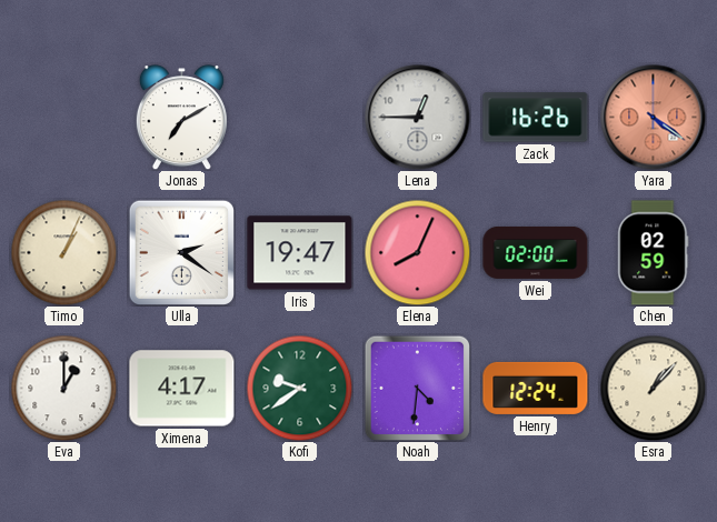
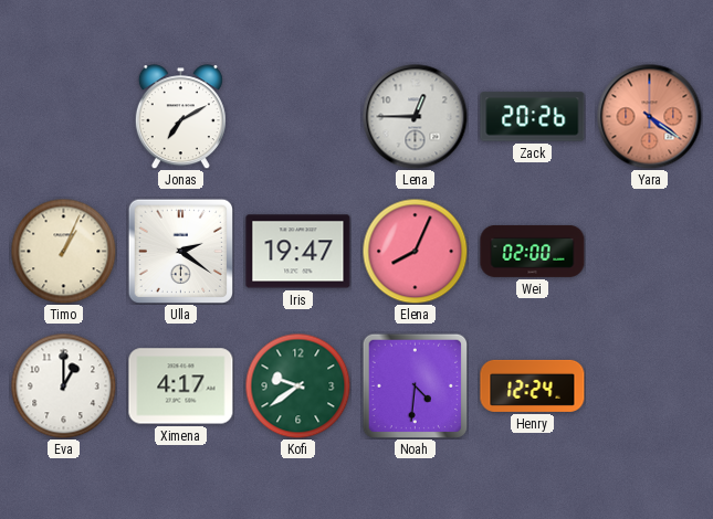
Zack: 16:26 -> 20:26
Chen: 02:59 -> none
Esra: 1:07 -> none
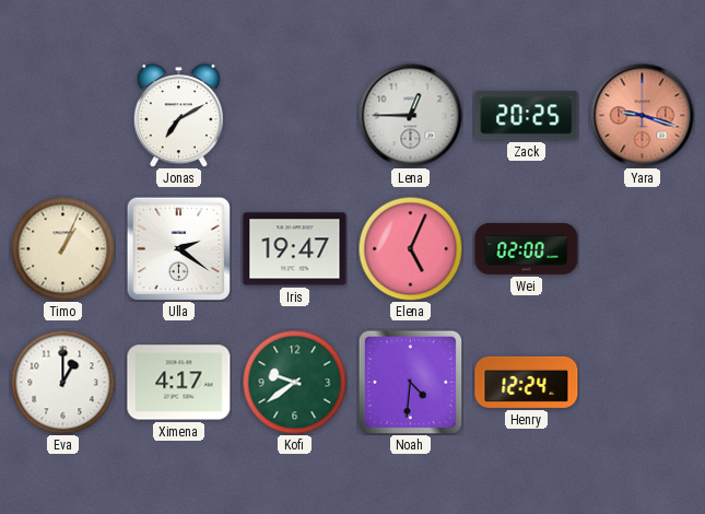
Zack: 20:26 -> 20:25
Yara: 4:21 -> 9:18
Elena: 8:04 -> 5:04
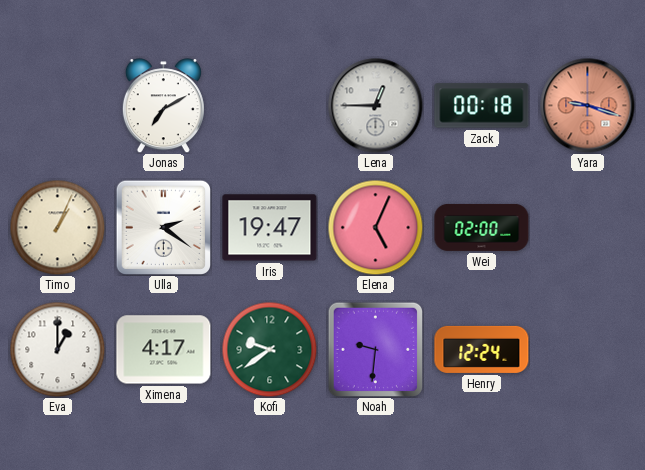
Zack: 20:25 -> 00:18
Noah: 4:31 -> 9:31
